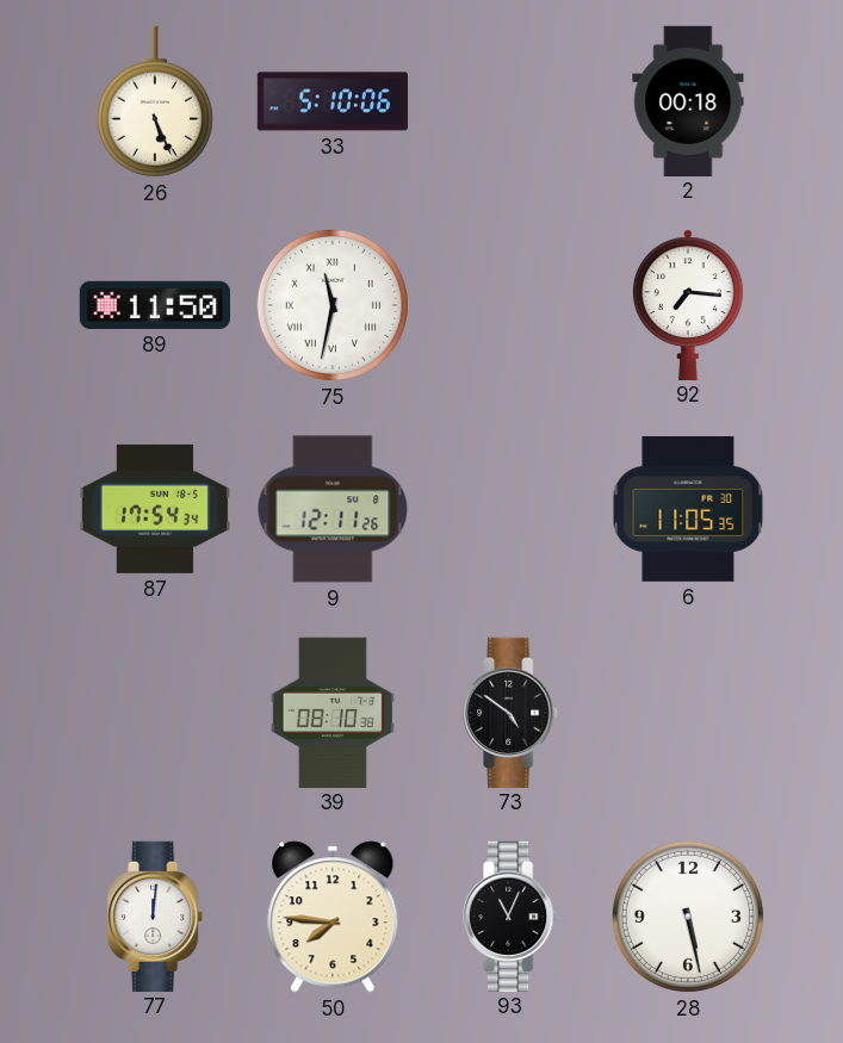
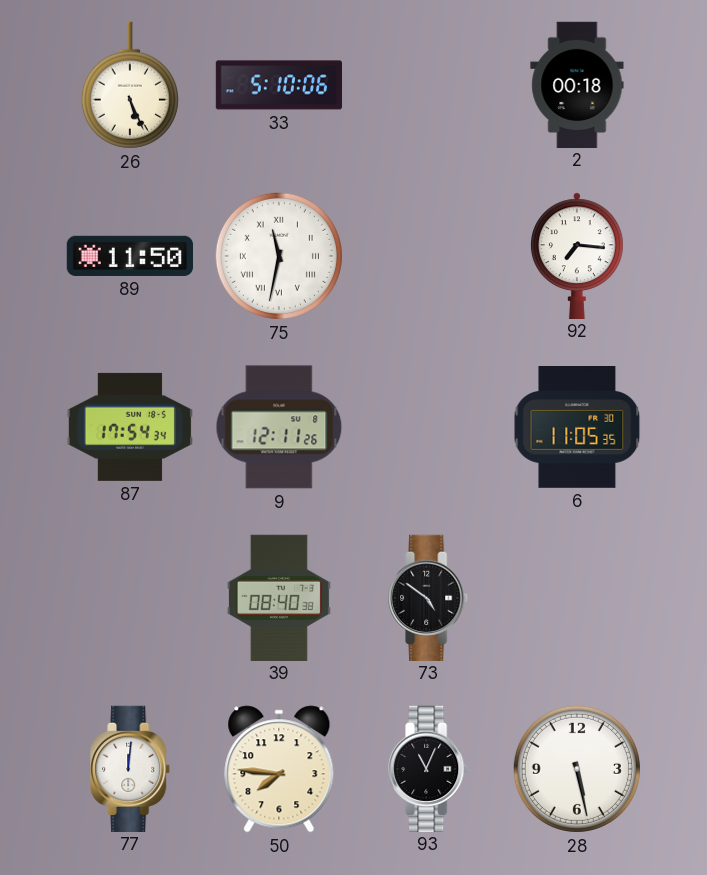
39: 08:10 -> 08:40
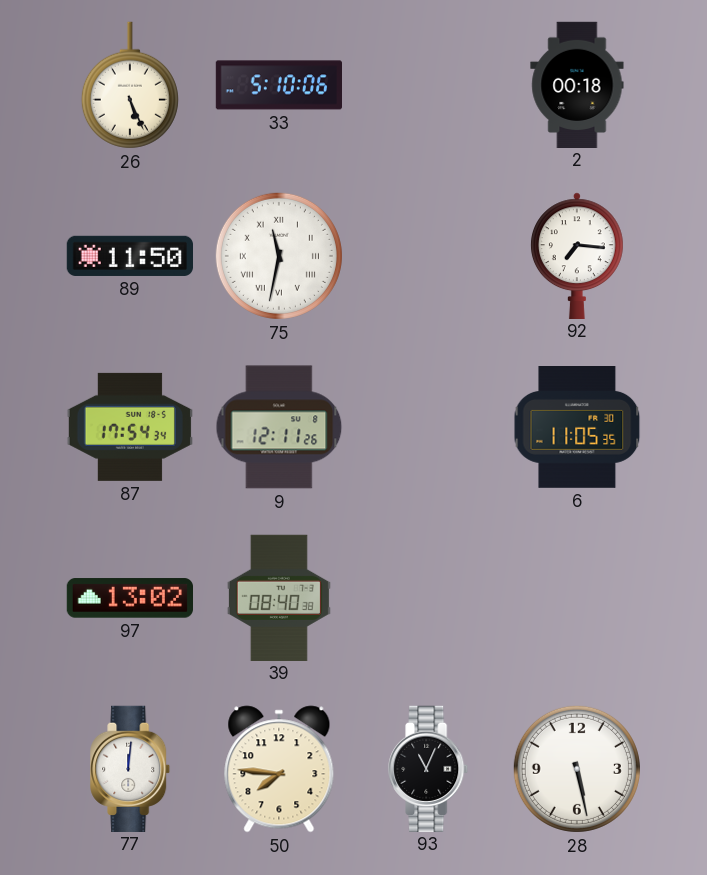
97: none -> 13:02
73: 4:51 -> none
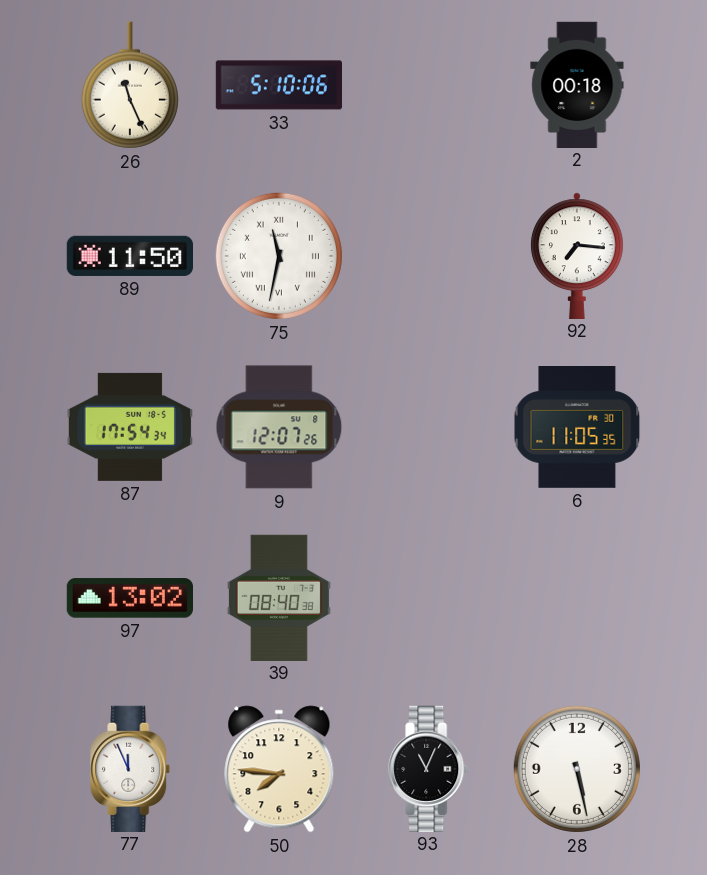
26: 5:26 -> 11:26
9: 12:11 -> 12:07
77: 12:01 -> 11:56
